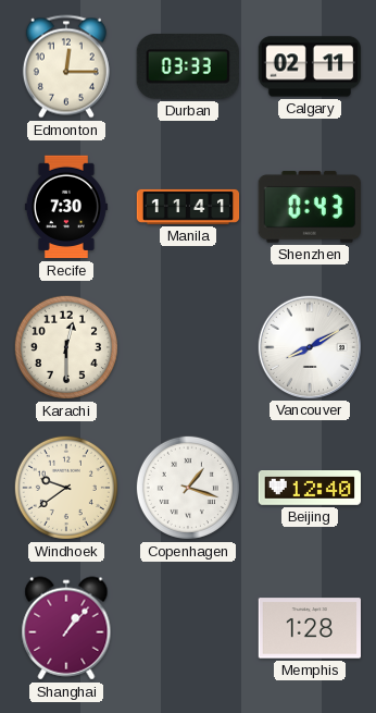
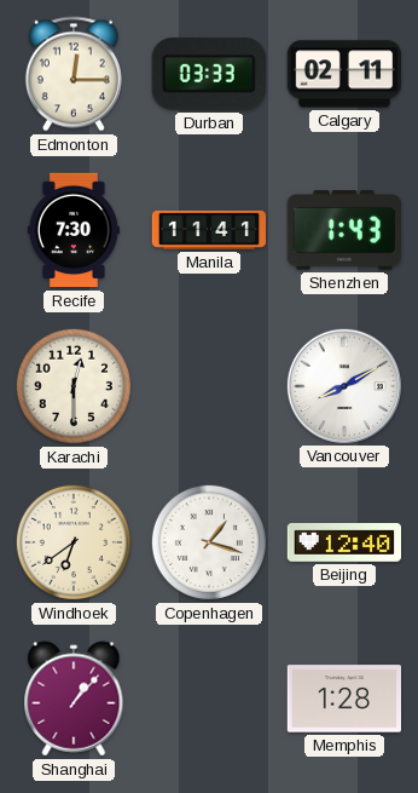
Shenzhen: 0:43 -> 1:43
Windhoek: 9:39 -> 6:39
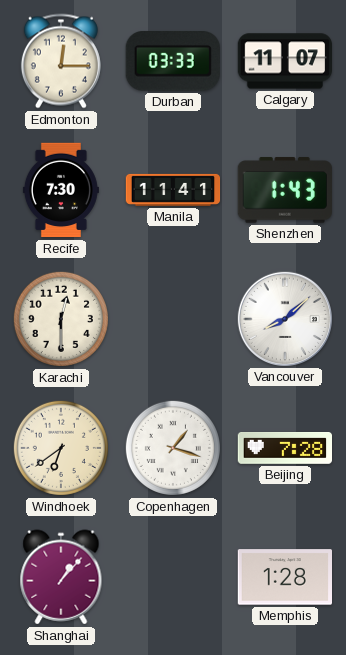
Calgary: 02:11 -> 11:07
Vancouver: 8:10 -> 8:08
Beijing: 12:40 -> 7:28
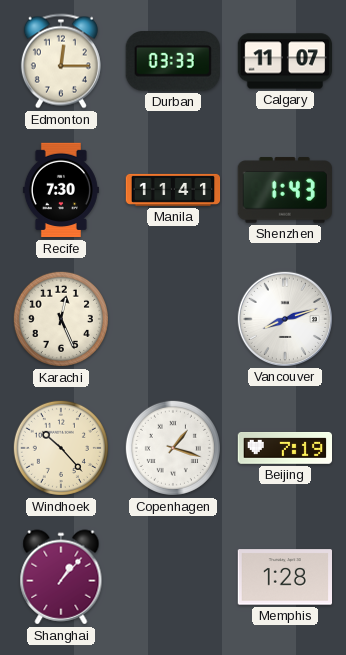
Karachi: 12:30 -> 12:26
Vancouver: 8:08 -> 8:12
Windhoek: 6:39 -> 10:23
Beijing: 7:28 -> 7:19
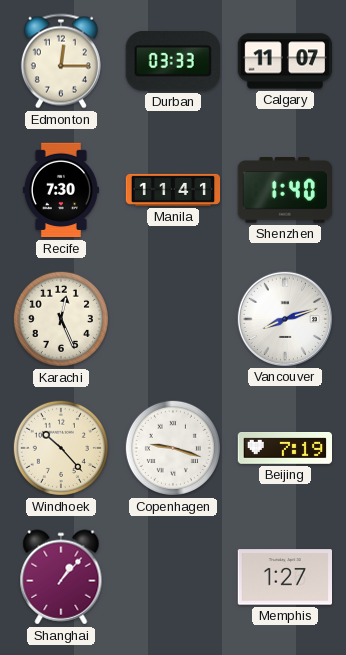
Shenzhen: 1:43 -> 1:40
Copenhagen: 1:18 -> 9:18
Memphis: 1:28 -> 1:27
